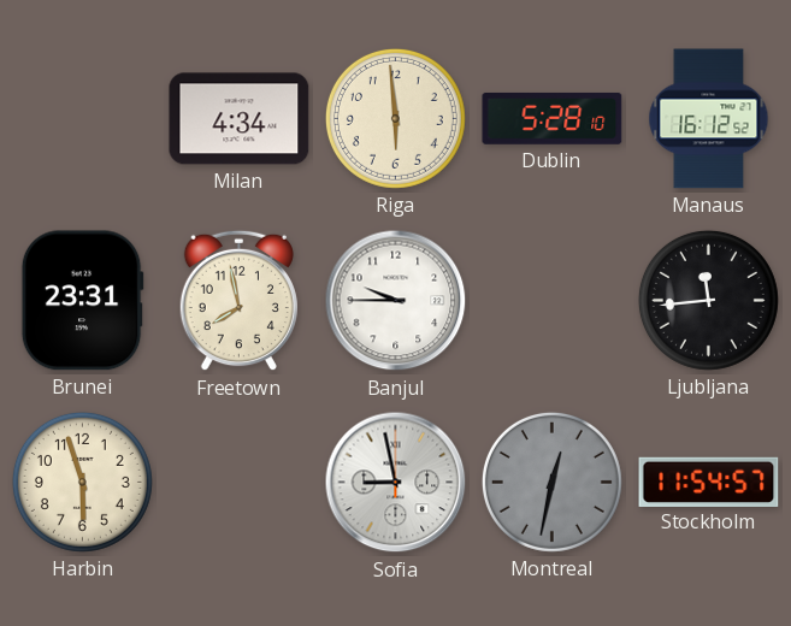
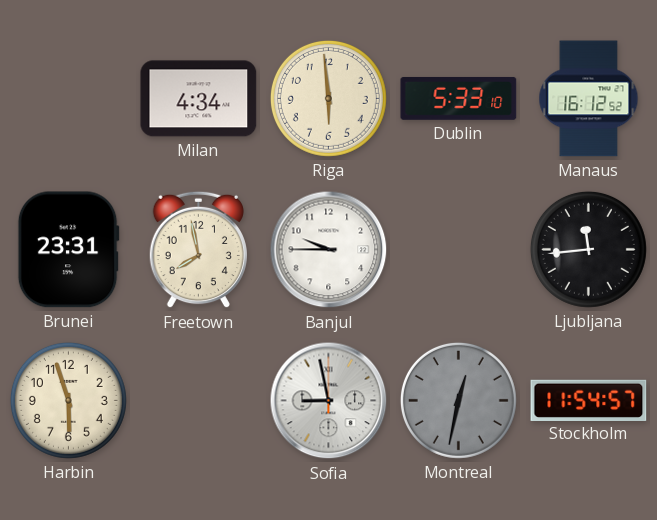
Dublin: 5:28 -> 5:33
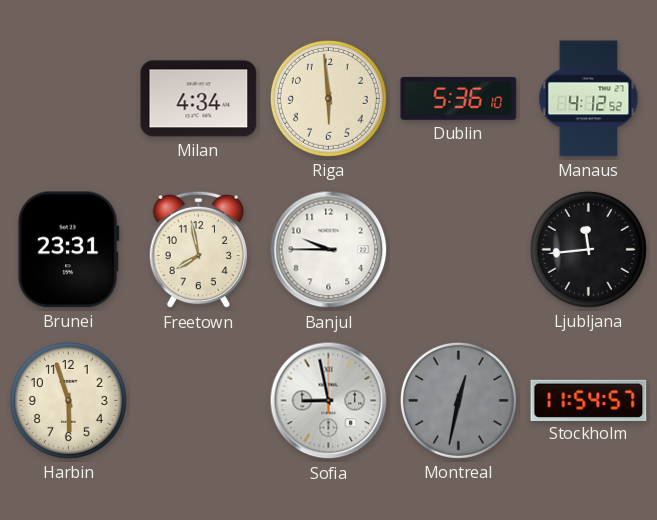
Dublin: 5:33 -> 5:36
Manaus: 16:12 -> 4:12
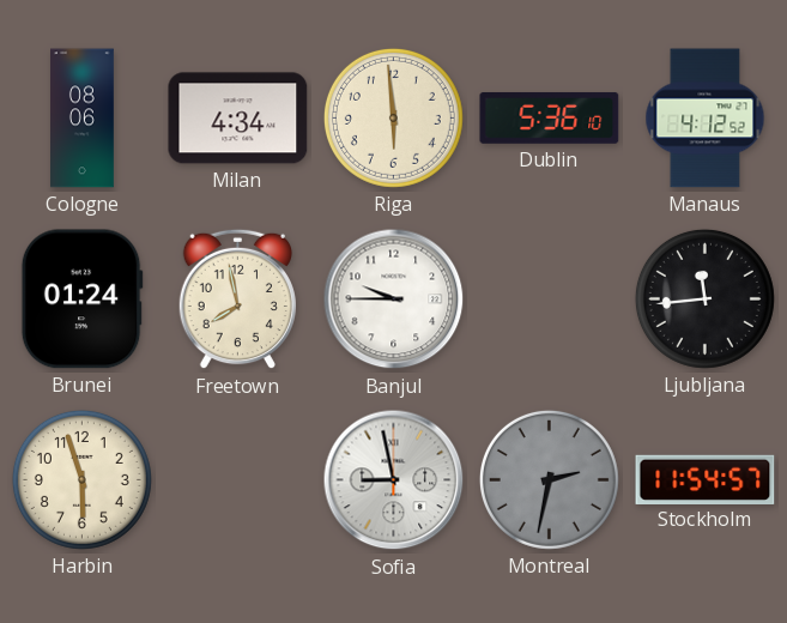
Cologne: none -> 08:06
Brunei: 23:31 -> 01:24
Montreal: 12:32 -> 2:32
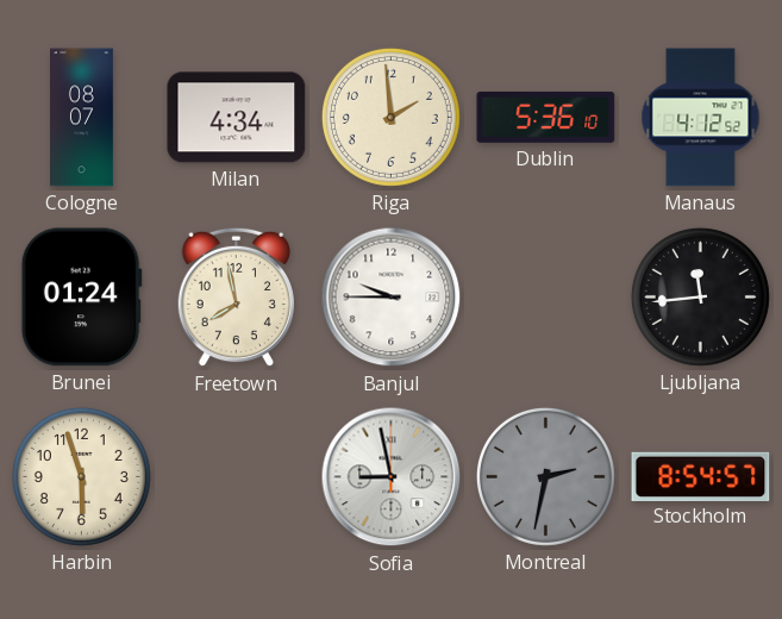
Cologne: 08:06 -> 08:07
Riga: 5:59 -> 1:59
Stockholm: 11:54 -> 8:54
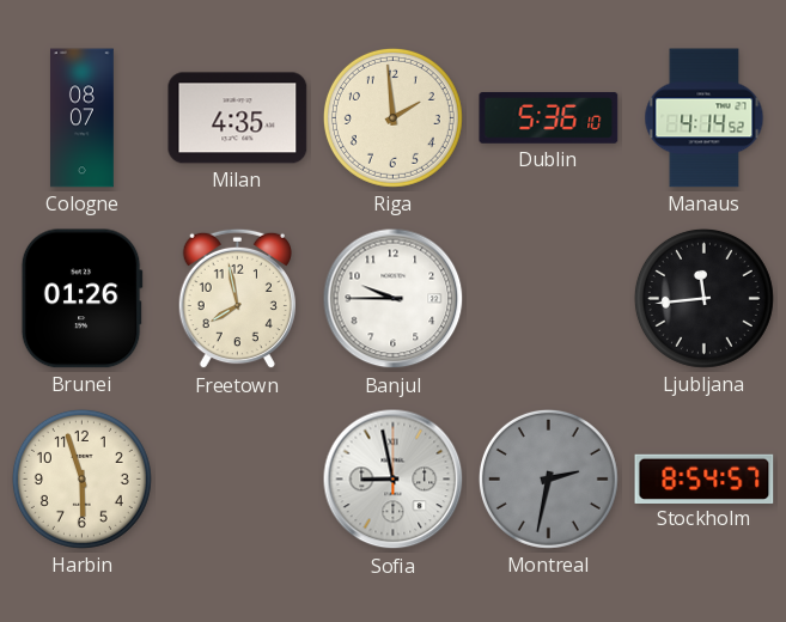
Milan: 4:34 -> 4:35
Manaus: 4:12 -> 4:14
Brunei: 01:24 -> 01:26
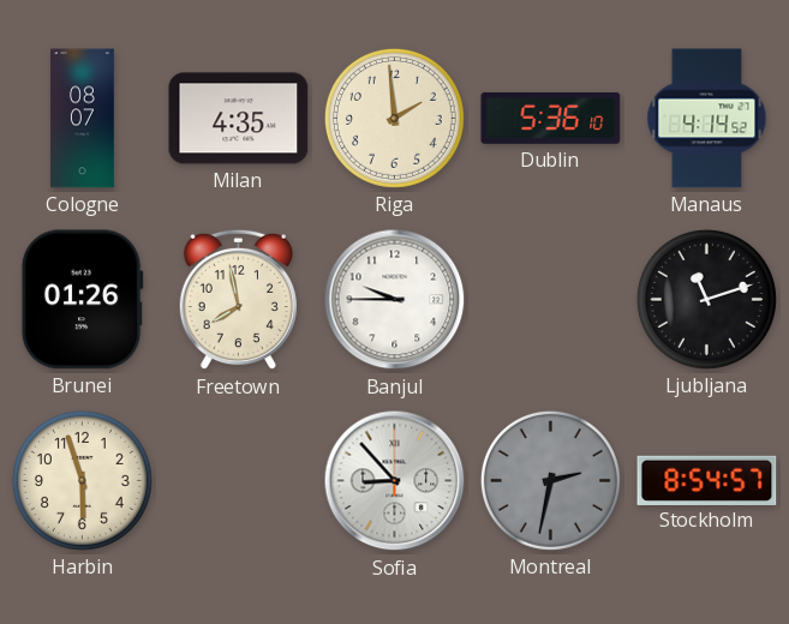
Ljubljana: 11:44 -> 11:12
Sofia: 8:58 -> 8:53
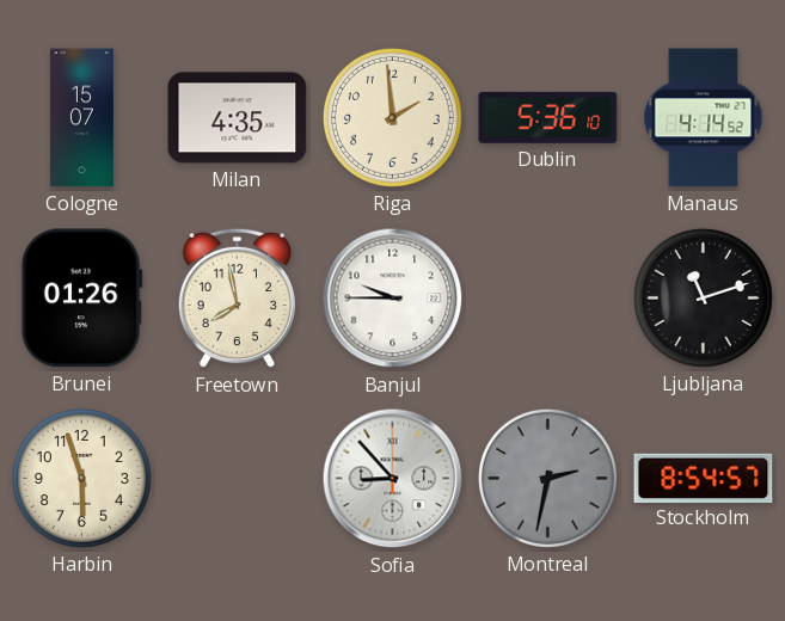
Cologne: 08:07 -> 15:07
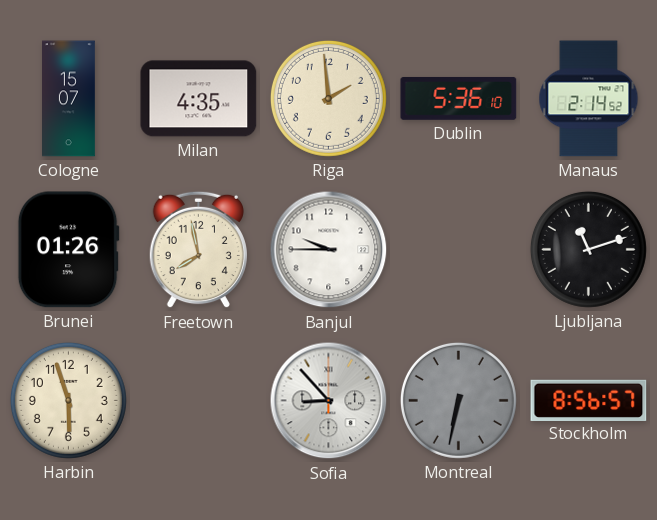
Manaus: 4:14 -> 2:14
Montreal: 2:32 -> 6:32
Stockholm: 8:54 -> 8:56
